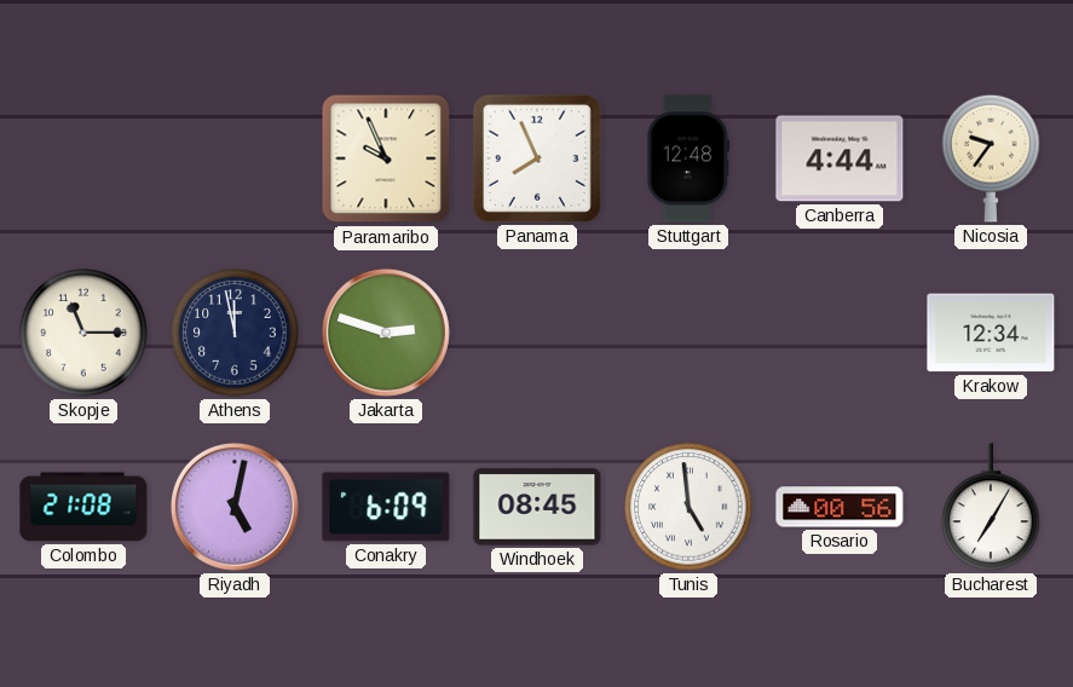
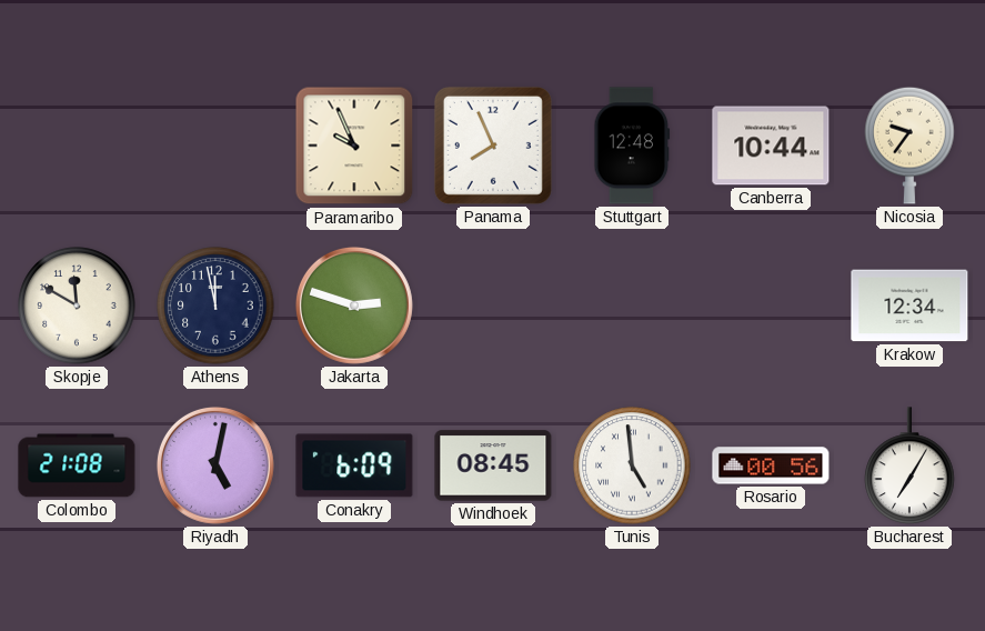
Canberra: 4:44 -> 10:44
Skopje: 11:15 -> 11:50
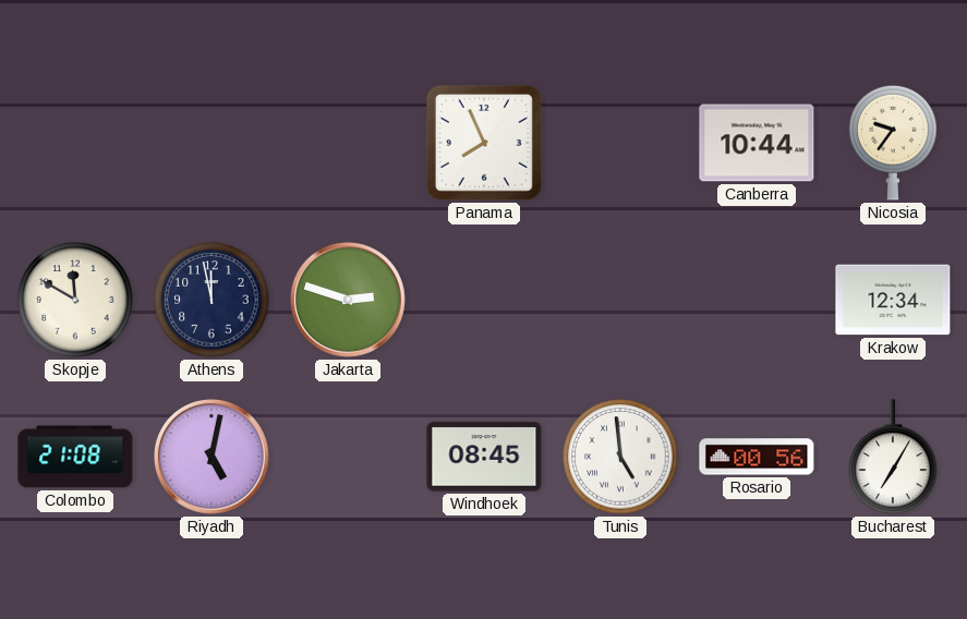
Paramaribo: 9:56 -> none
Stuttgart: 12:48 -> none
Conakry: 6:09 -> none
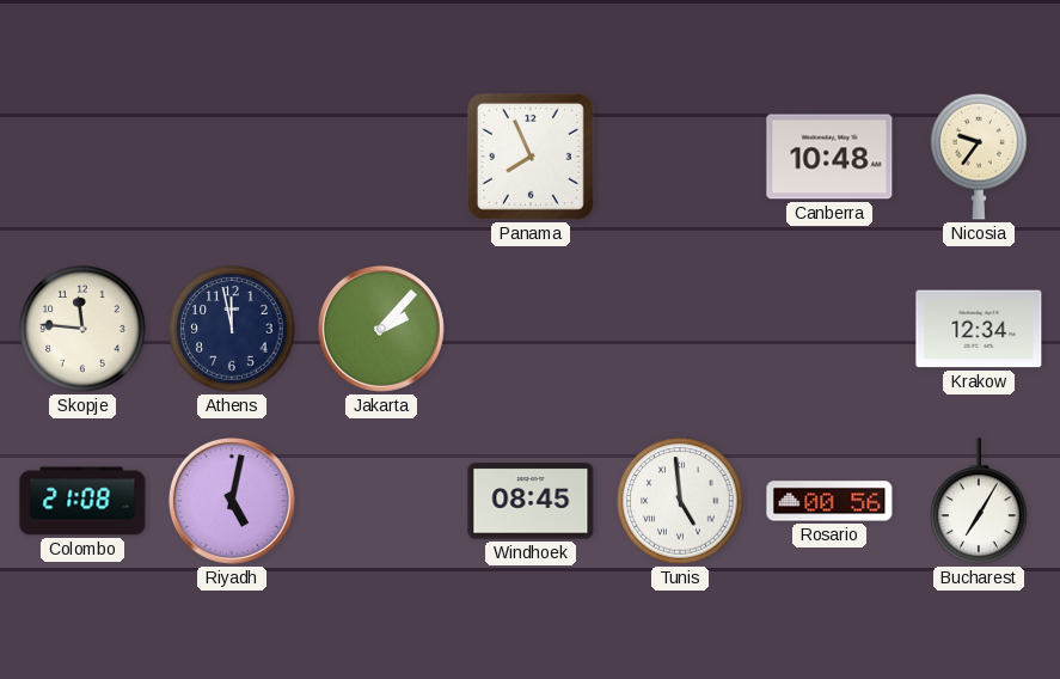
Canberra: 10:44 -> 10:48
Skopje: 11:50 -> 11:46
Jakarta: 2:48 -> 2:07
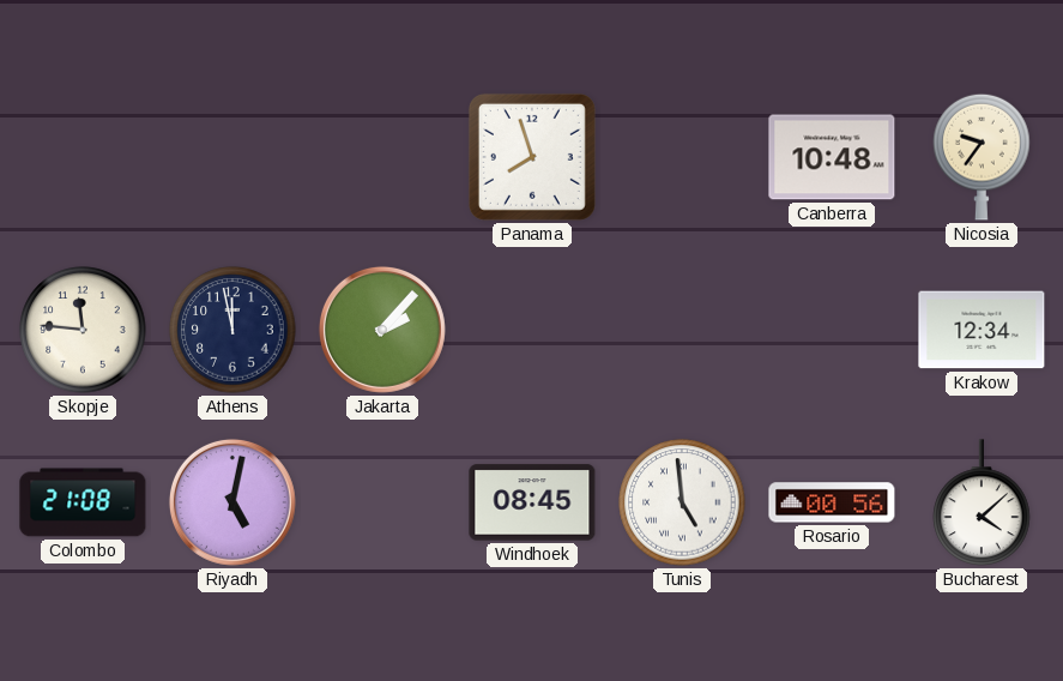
Panama: 7:56 -> 7:57
Bucharest: 7:05 -> 4:08
